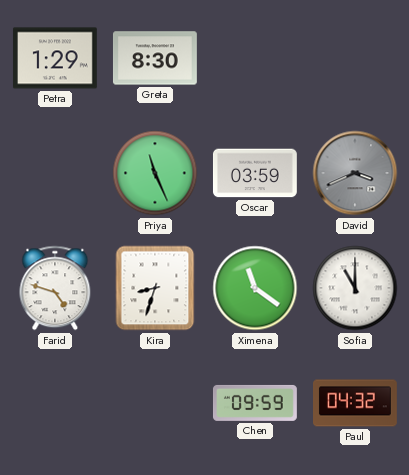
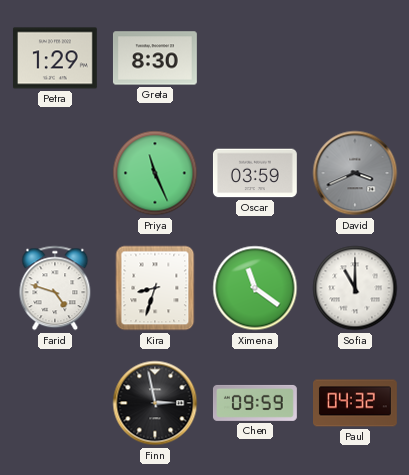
Finn: none -> 2:58
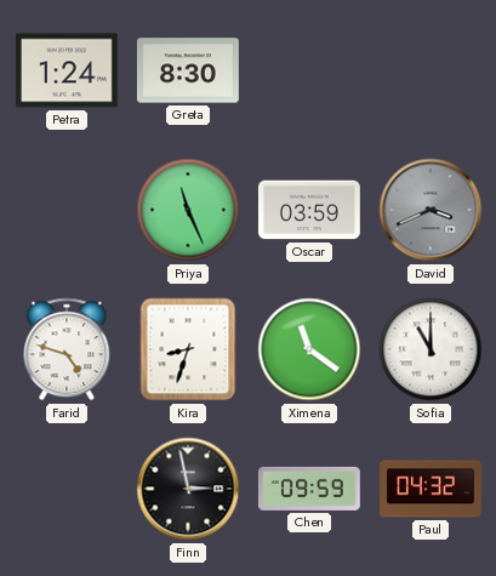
Petra: 1:29 -> 1:24
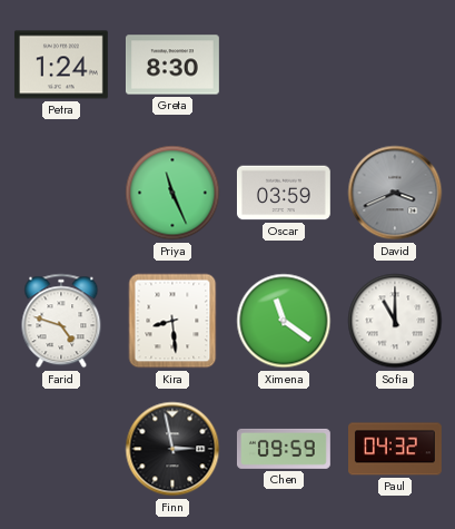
Kira: 8:33 -> 8:29
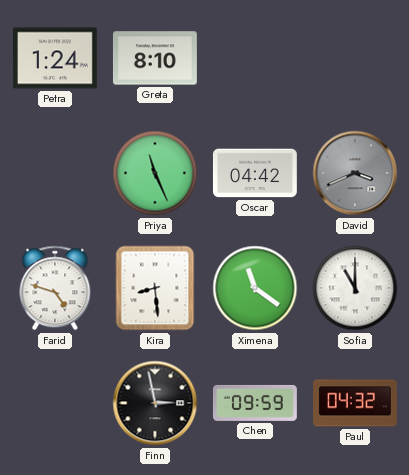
Greta: 8:30 -> 8:10
Oscar: 03:59 -> 04:42
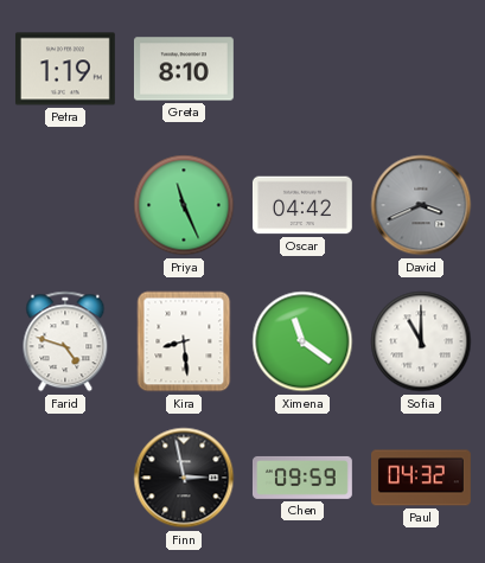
Petra: 1:24 -> 1:19
